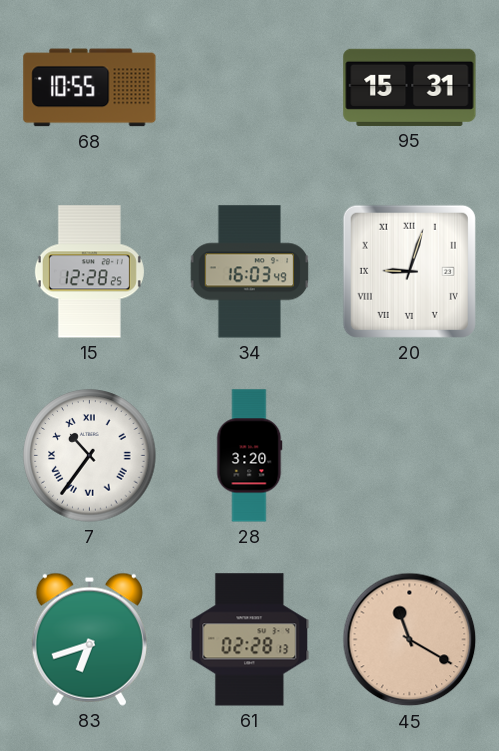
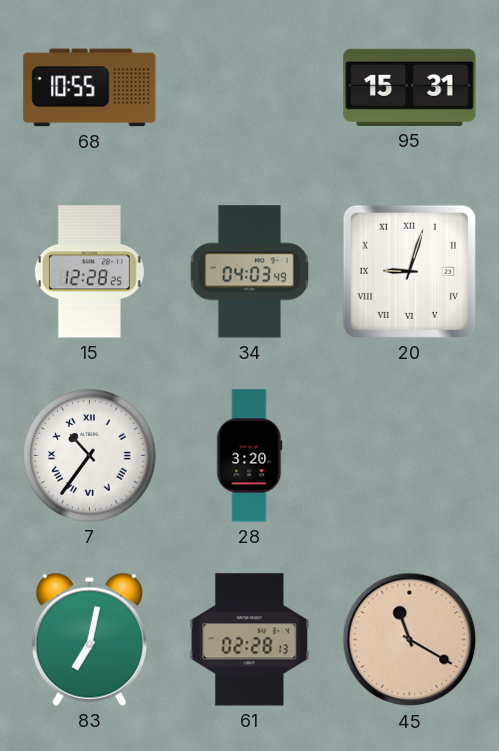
34: 16:03 -> 04:03
83: 6:42 -> 7:02
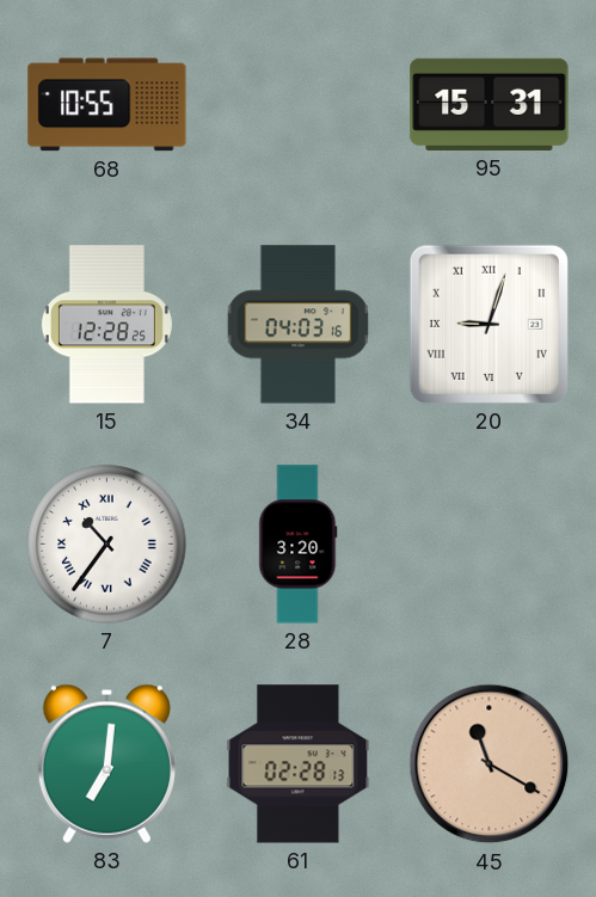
34: 04:03:49 -> 04:03:16
83: 7:02 -> 7:01
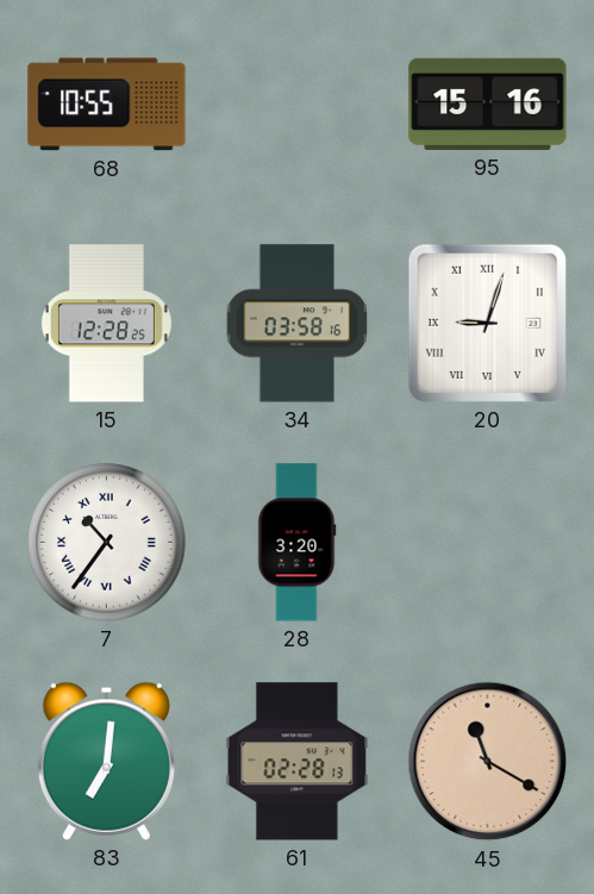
95: 15:31 -> 15:16
34: 04:03 -> 03:58
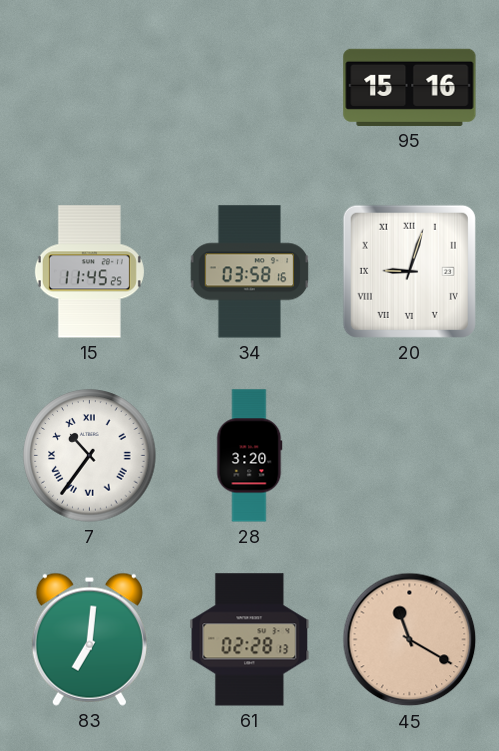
68: 10:55 -> none
15: 12:28 -> 11:45
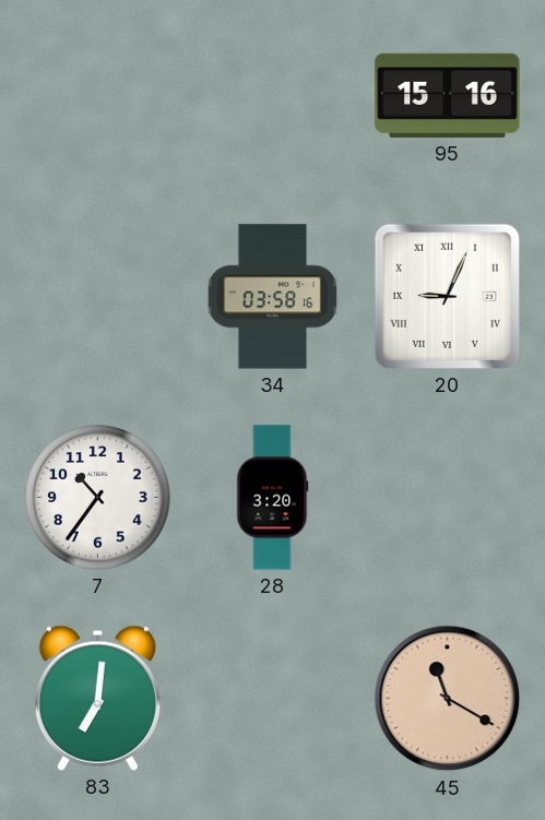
15: 11:45 -> none
20: 9:03 -> 9:04
7 numerals: Roman -> Arabic
61: 02:28 -> none
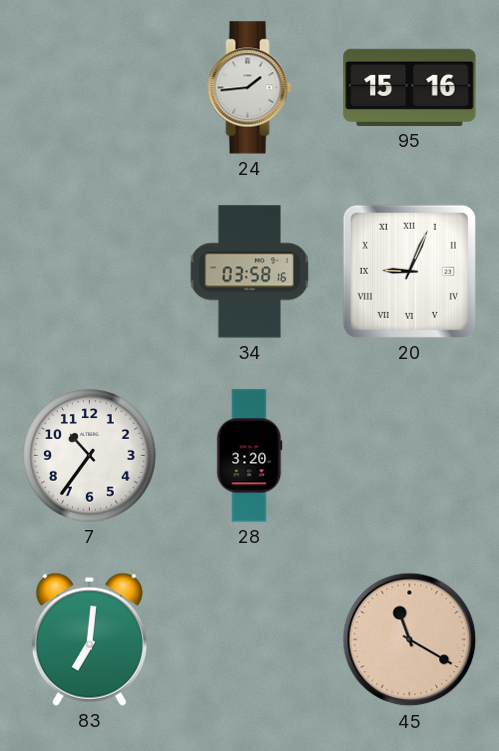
24: none -> 1:44
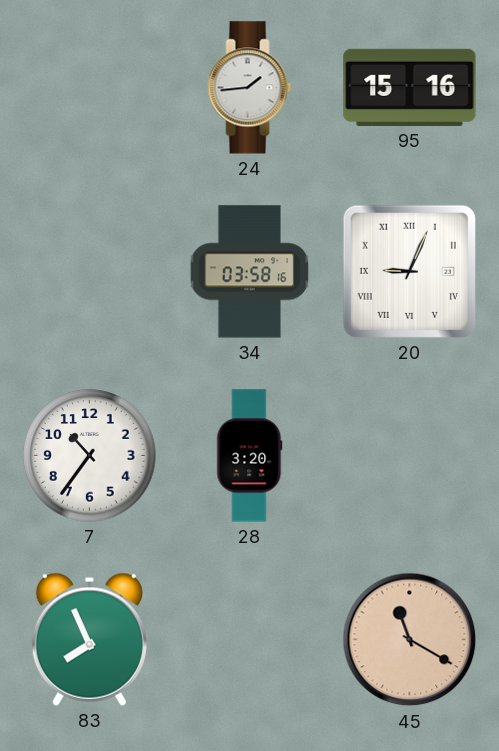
83: 7:01 -> 7:56
